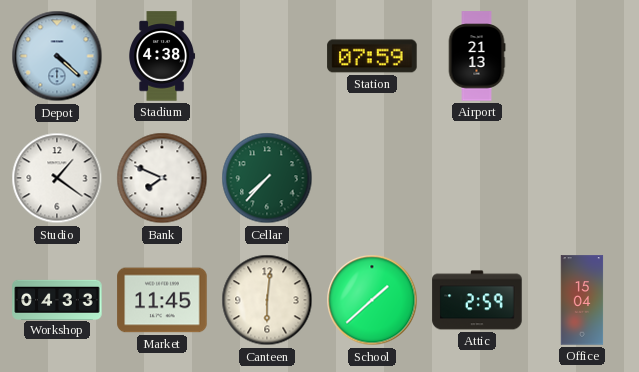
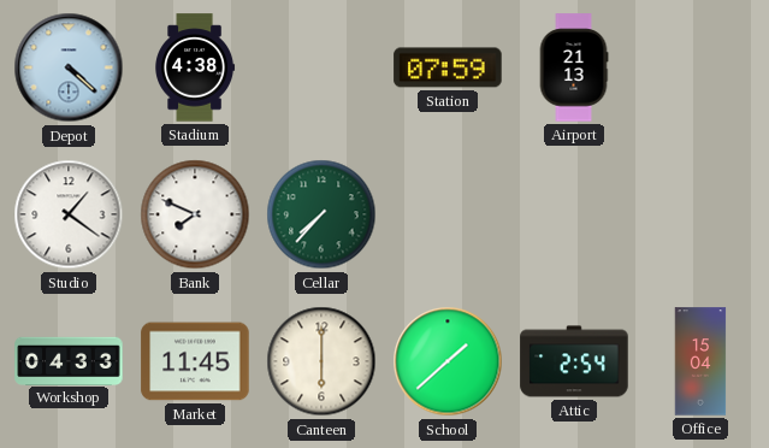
Canteen: 6:01 -> 6:00
Attic: 2:59 -> 2:54
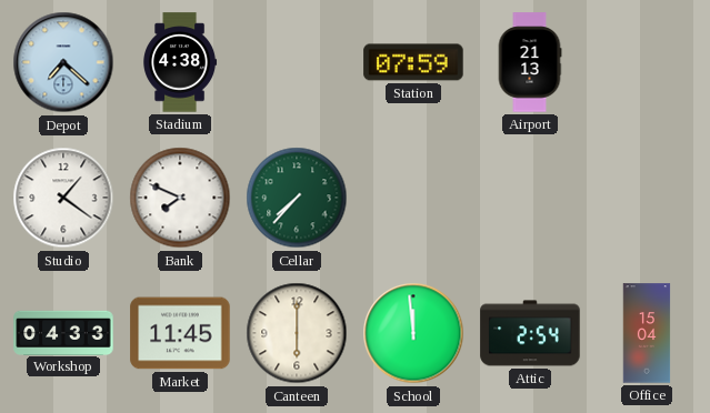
Depot: 4:22 -> 7:22
School: 1:38 -> 11:59
